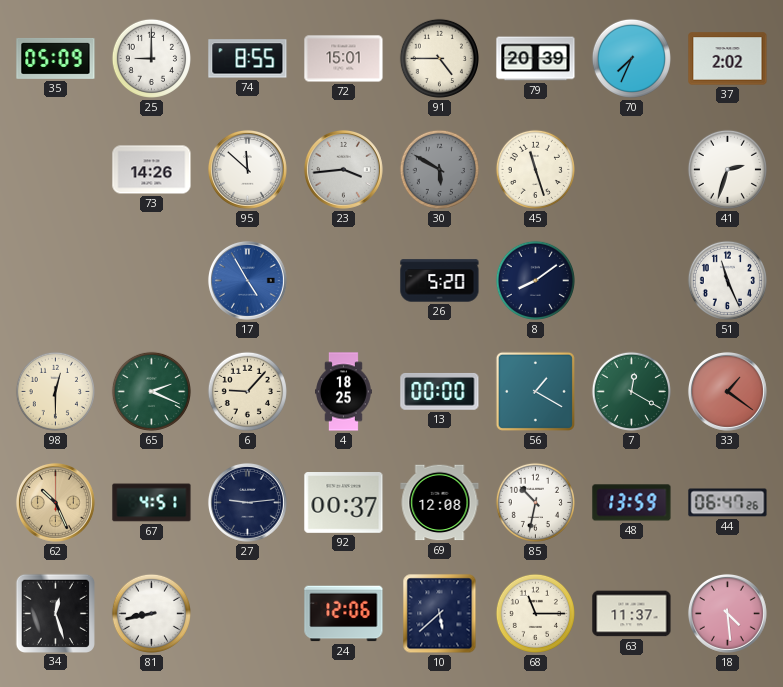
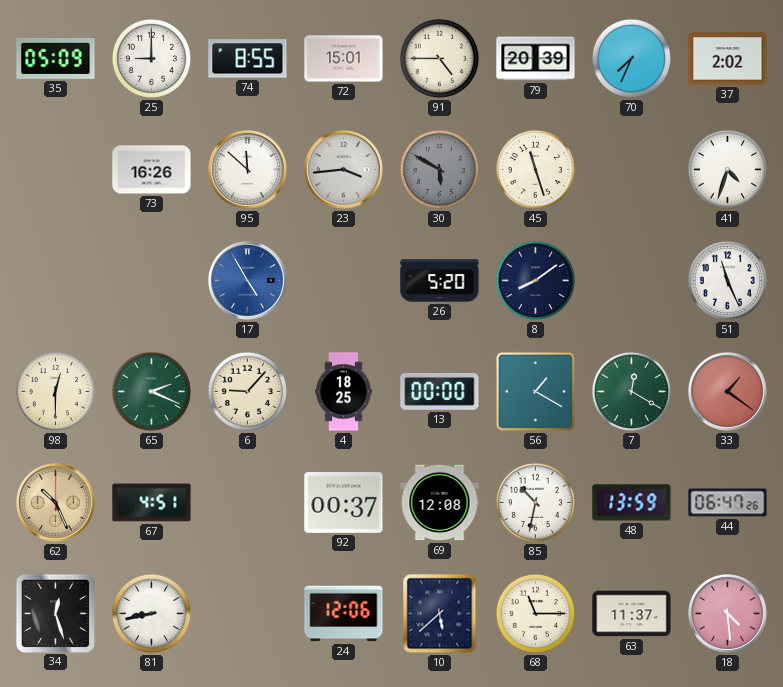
73: 14:26 -> 16:26
41: 2:33 -> 4:33
27: 9:14 -> none
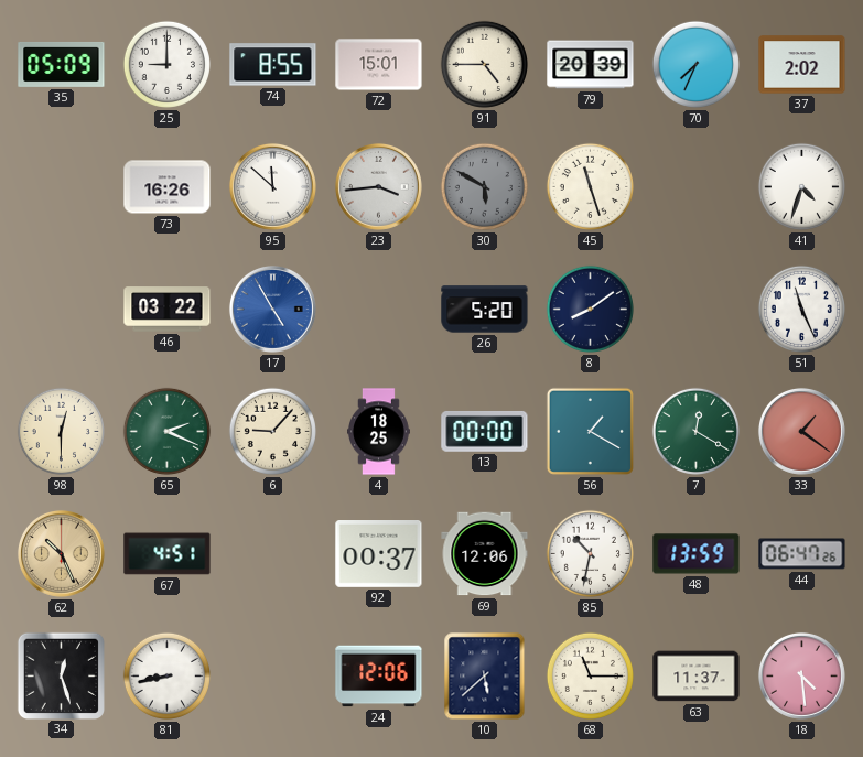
46: none -> 03:22
69: 12:08 -> 12:06
